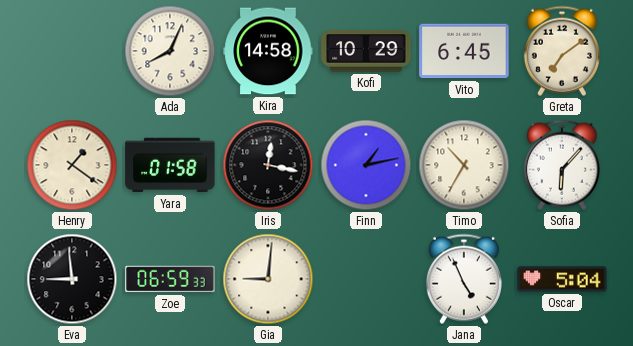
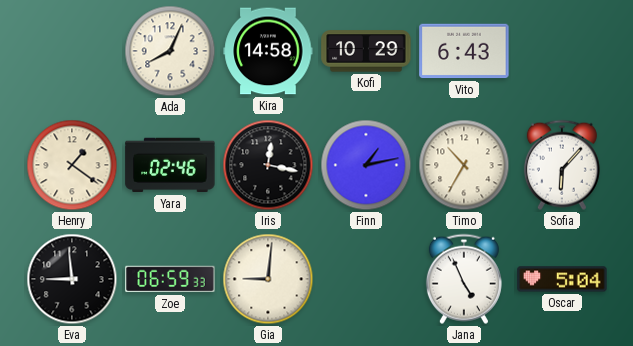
Vito: 6:45 -> 6:43
Greta: 7:09 -> none
Yara: 01:58 -> 02:46
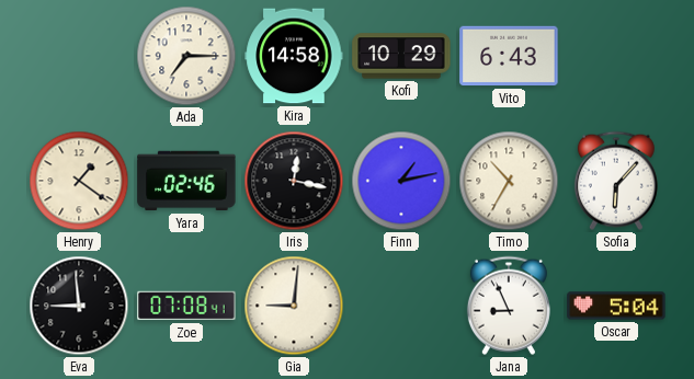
Ada: 8:04 -> 7:15
Zoe: 06:59 -> 07:08
Jana: 4:56 -> 8:56
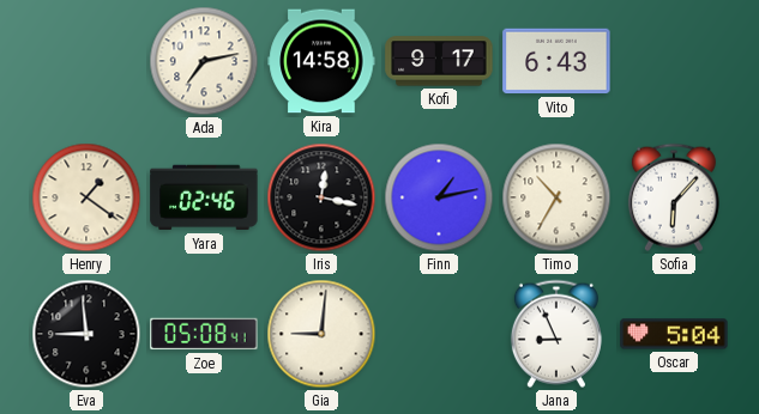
Ada: 7:15 -> 7:13
Kofi: 10:29 -> 9:17
Zoe: 07:08 -> 05:08
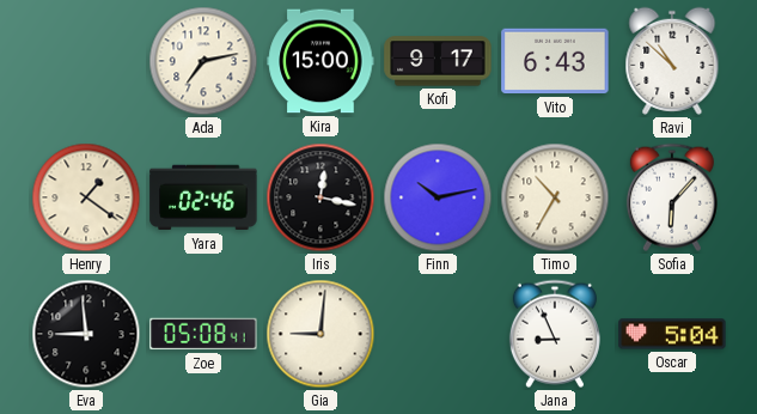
Kira: 14:58 -> 15:00
Ravi: none -> 10:52
Finn: 1:13 -> 10:13
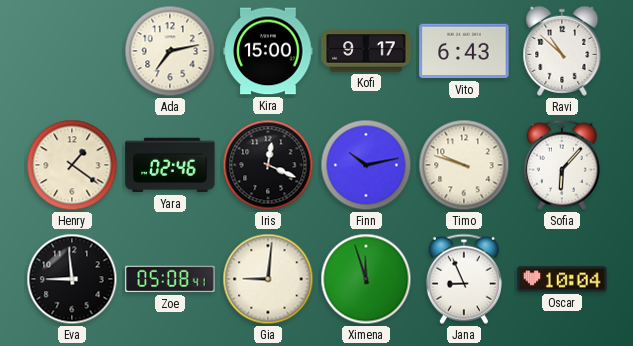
Iris: 12:17 -> 12:19
Timo: 10:35 -> 9:48
Ximena: none -> 11:57
Oscar: 5:04 -> 10:04
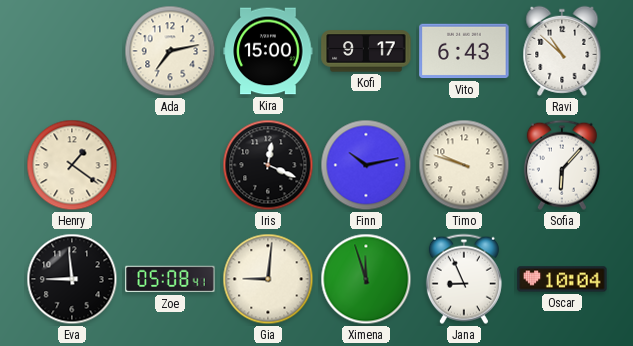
Yara: 02:46 -> none
